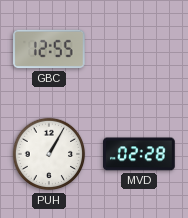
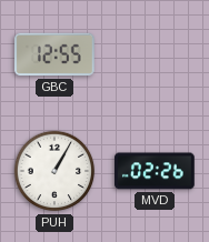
MVD: 02:28 -> 02:26
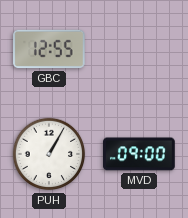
MVD: 02:26 -> 09:00
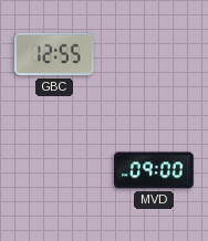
PUH: 1:05 -> none
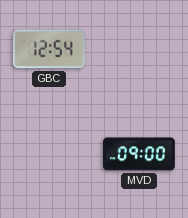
GBC: 12:55 -> 12:54
